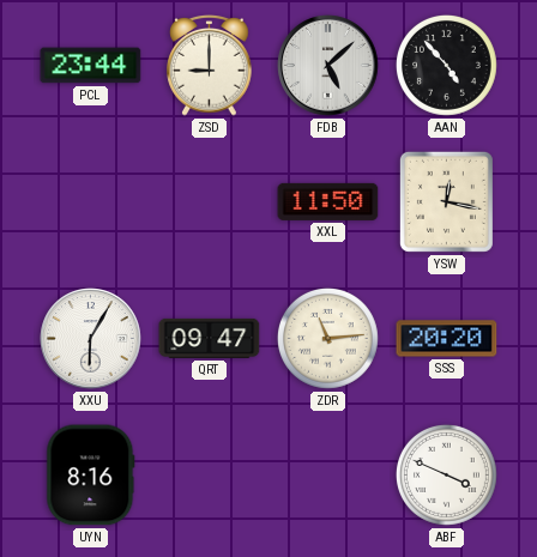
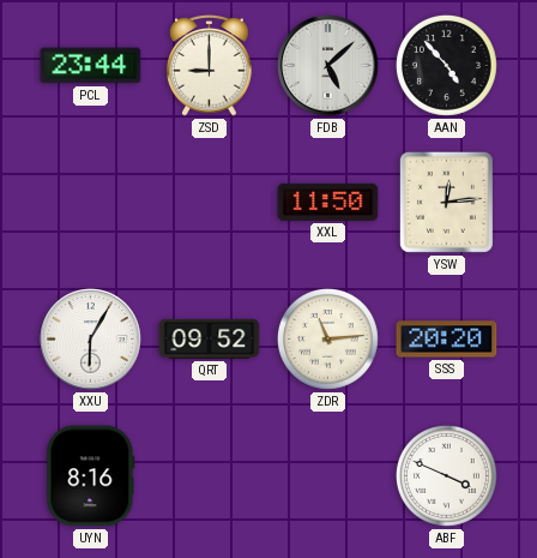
YSW: 12:17 -> 12:14
QRT: 09:47 -> 09:52
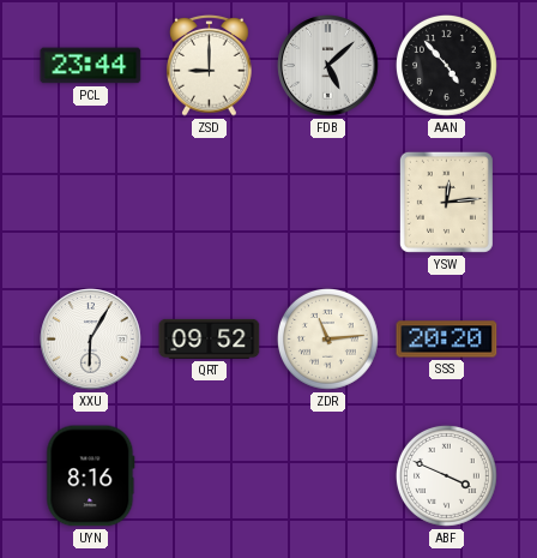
XXL: 11:50 -> none
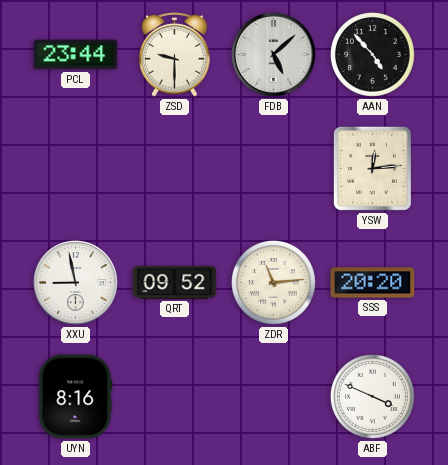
ZSD: 9:00 -> 9:30
XXU: 6:05 -> 8:58
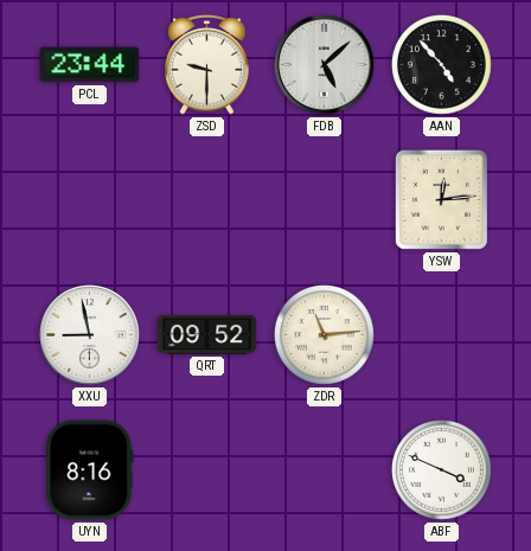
SSS: 20:20 -> none
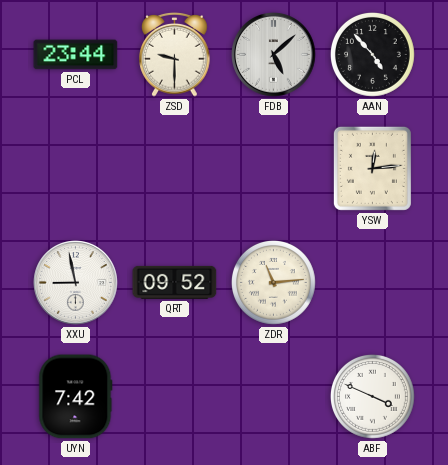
UYN: 8:16 -> 7:42
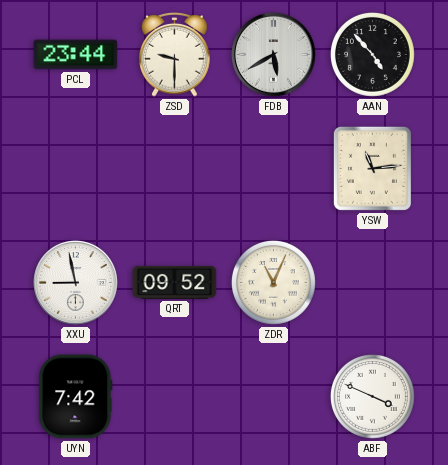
FDB: 5:08 -> 5:40
YSW: 12:14 -> 11:14
ZDR: 11:14 -> 11:04
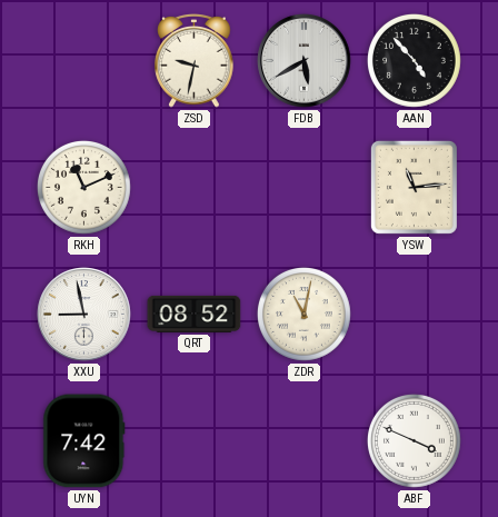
PCL: 23:44 -> none
ZSD: 9:30 -> 9:32
RKH: none -> 11:11
QRT: 09:52 -> 08:52
ZDR: 11:04 -> 11:02
